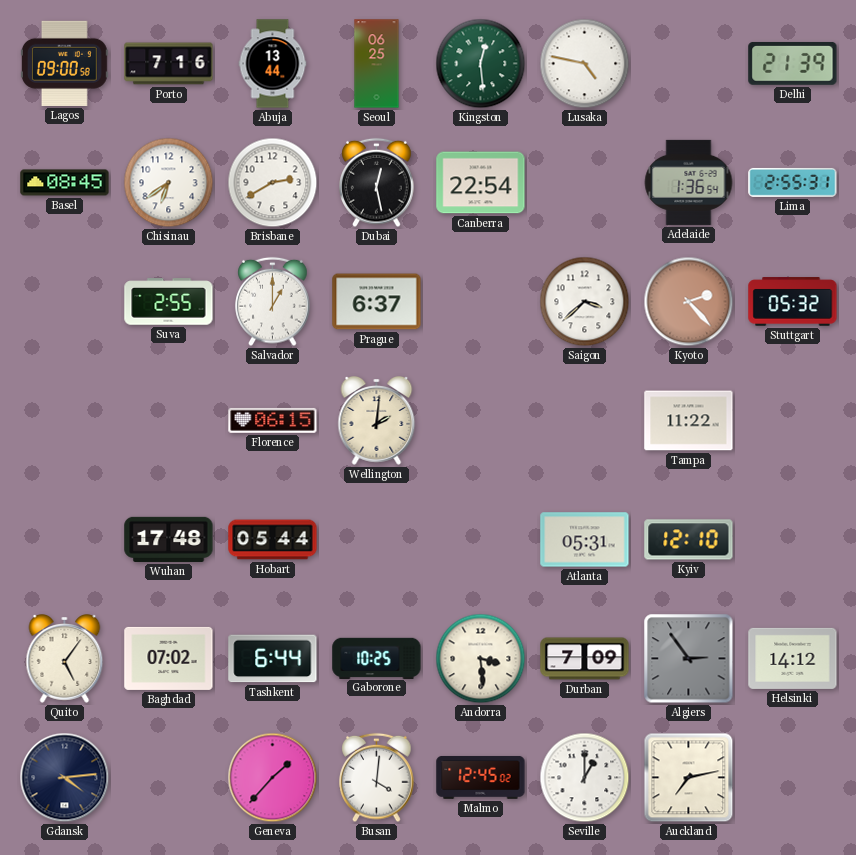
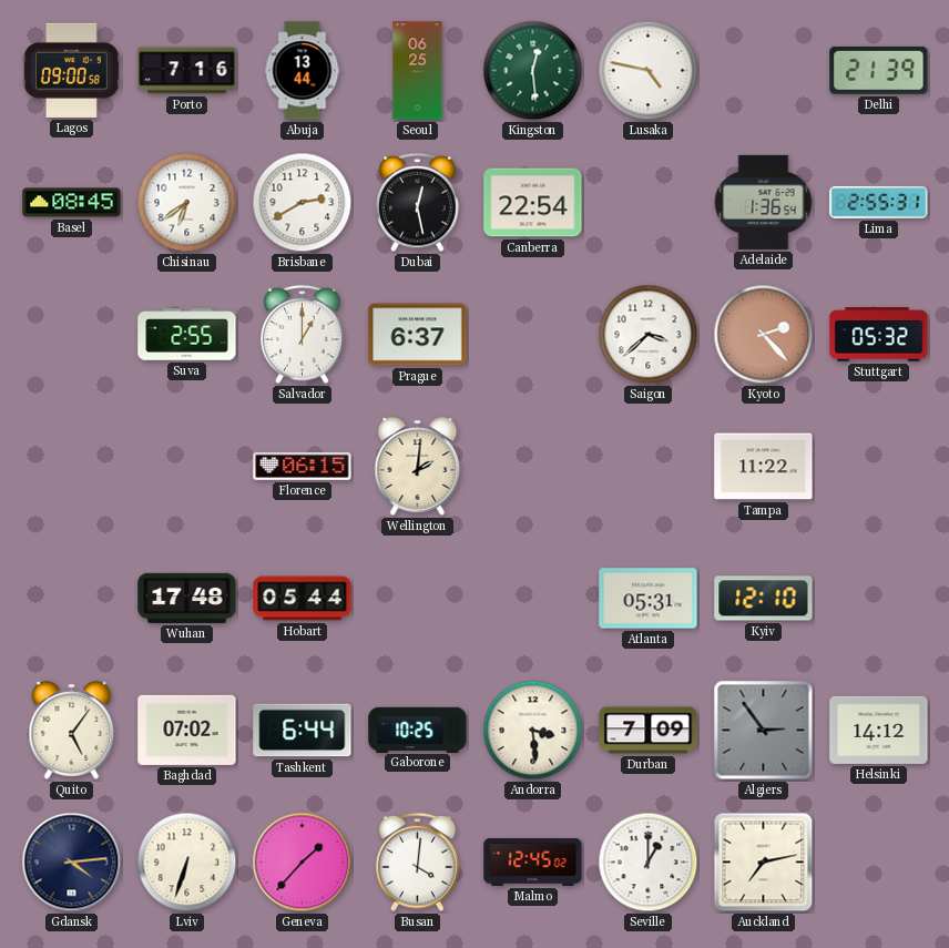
Lviv: none -> 6:33
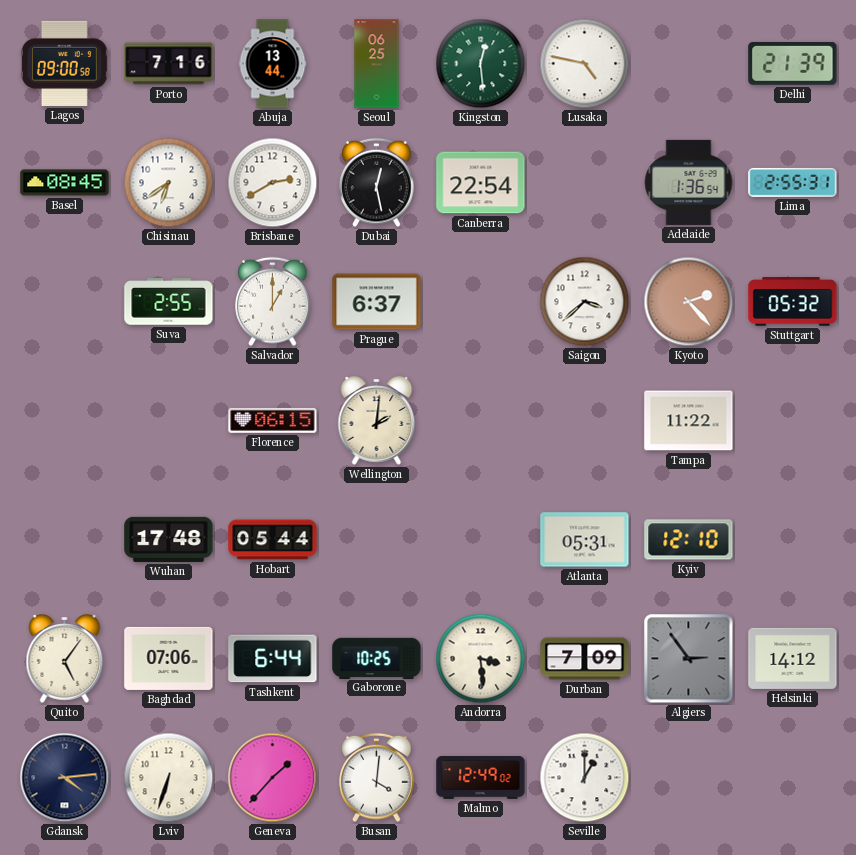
Baghdad: 07:02 -> 07:06
Malmo: 12:45 -> 12:49
Auckland: 7:13 -> none
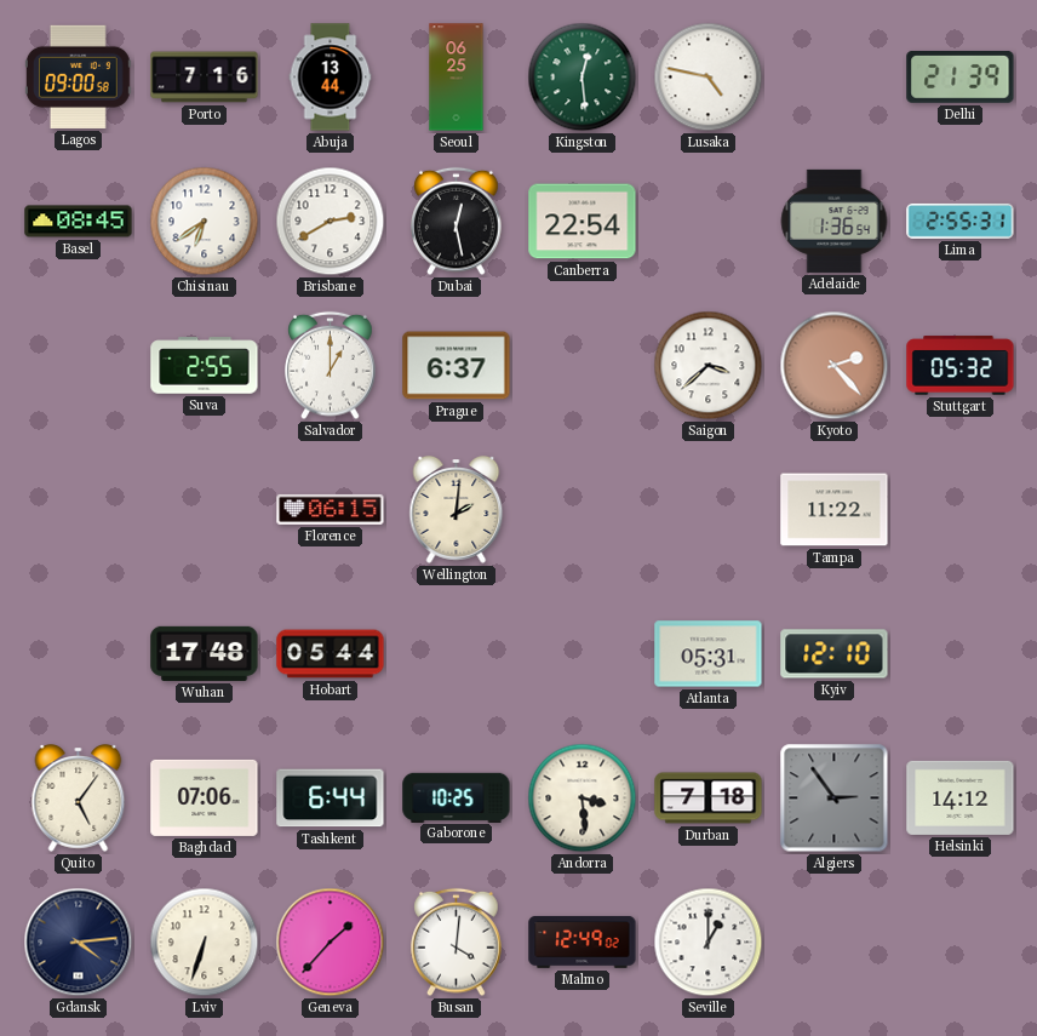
Durban: 7:09 -> 7:18
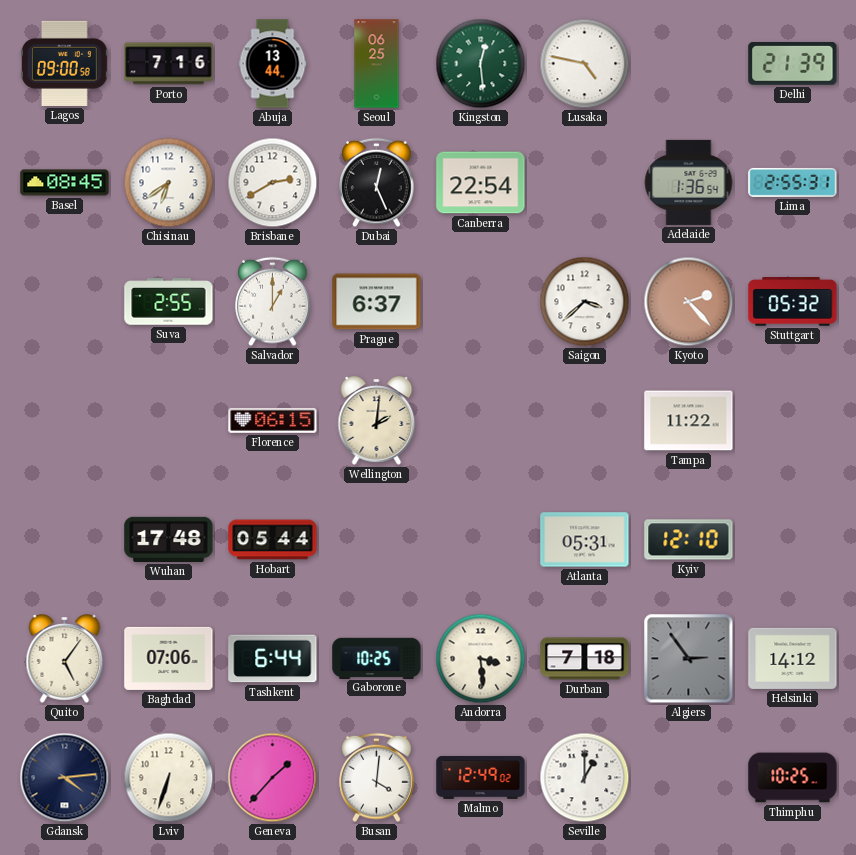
Dubai: 12:28 -> 12:26
Thimphu: none -> 10:25
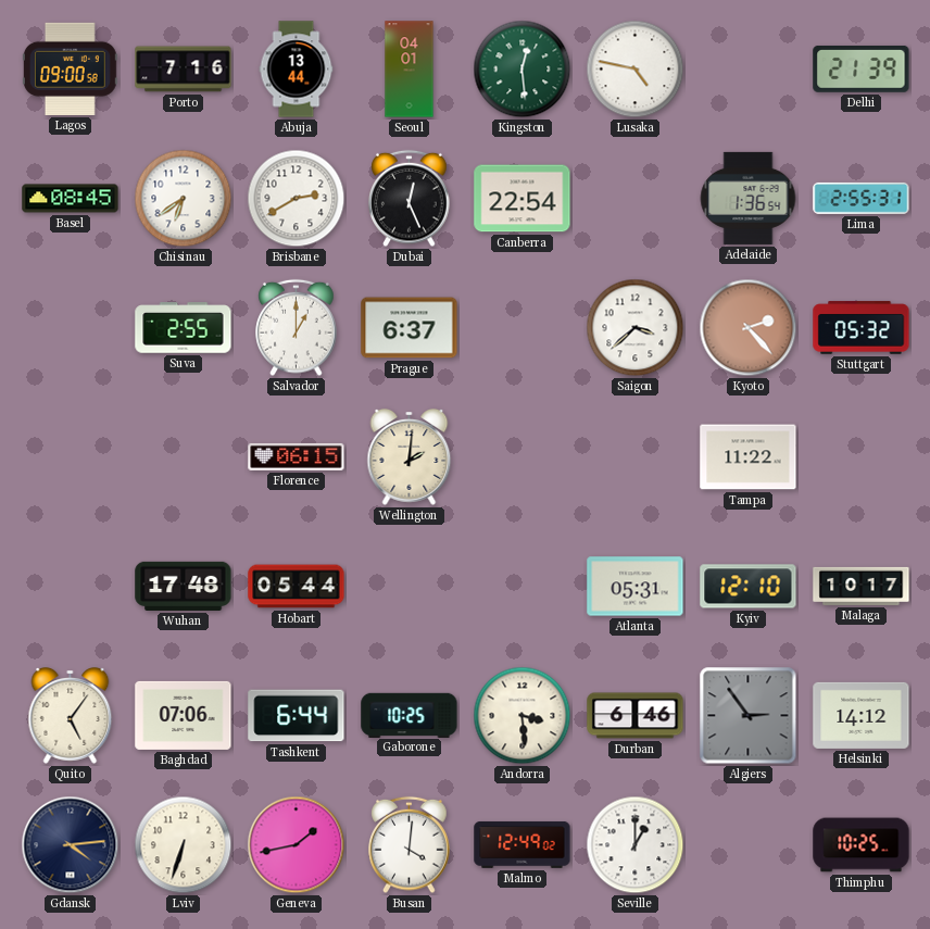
Seoul: 06:25 -> 04:01
Malaga: none -> 10:17
Durban: 7:18 -> 6:46
Geneva: 1:37 -> 1:43
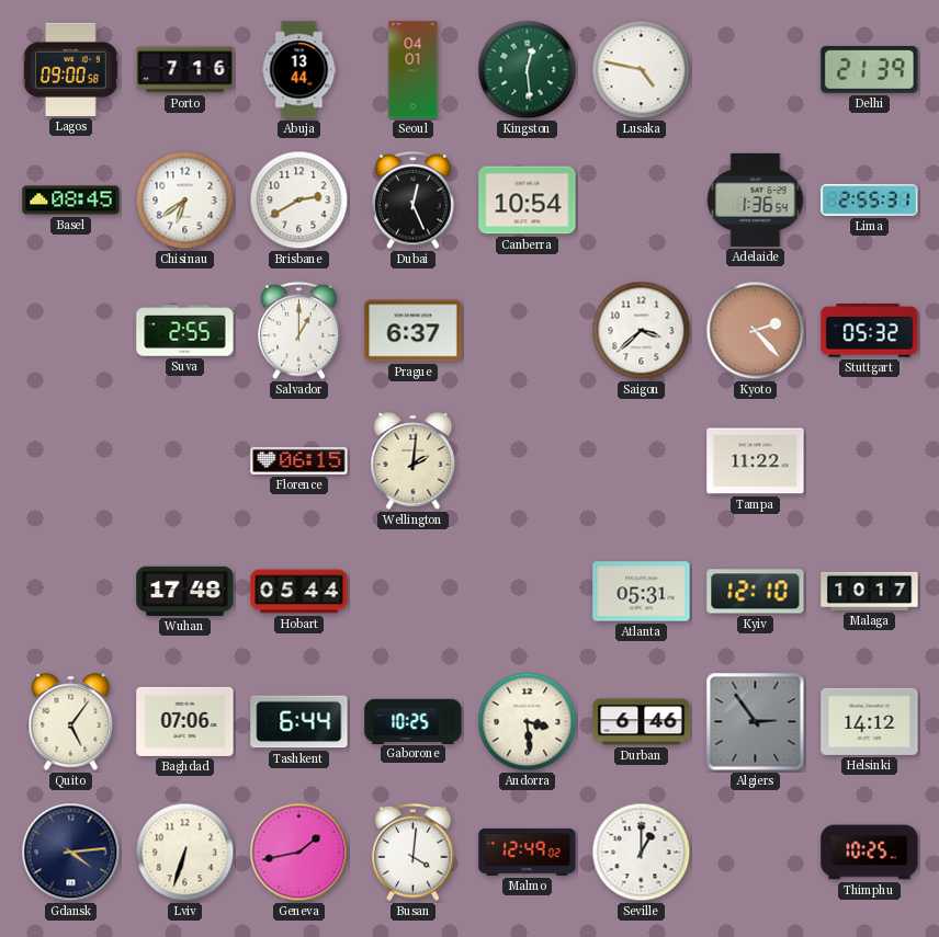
Canberra: 22:54 -> 10:54
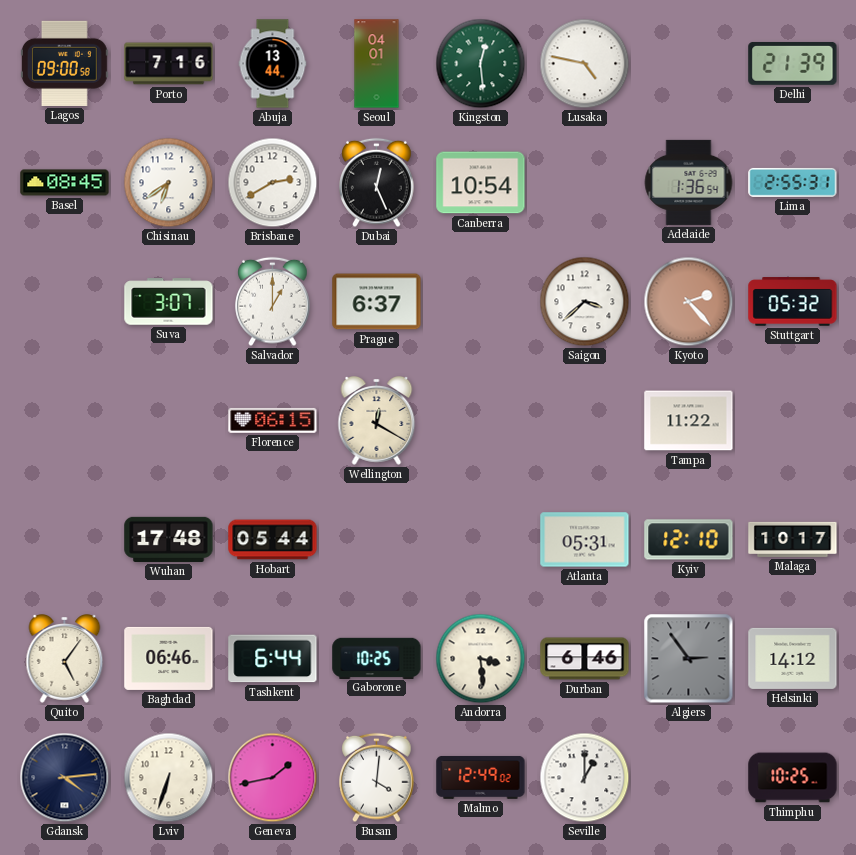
Suva: 2:55 -> 3:07
Wellington: 2:01 -> 12:20
Baghdad: 07:06 -> 06:46
